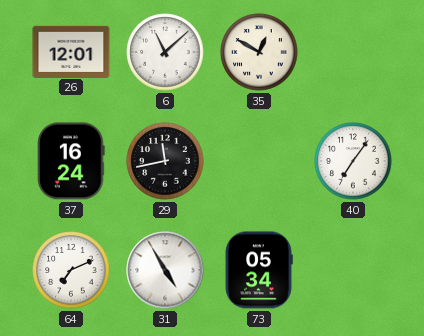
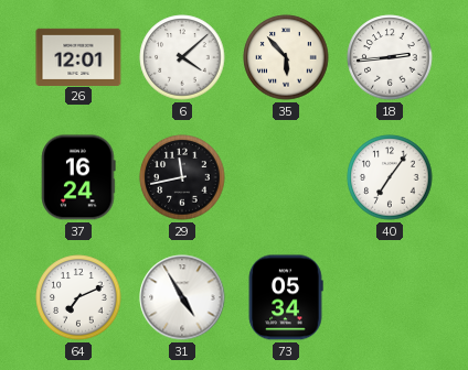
6: 11:08 -> 4:08
35: 12:50 -> 5:53
18: none -> 2:44
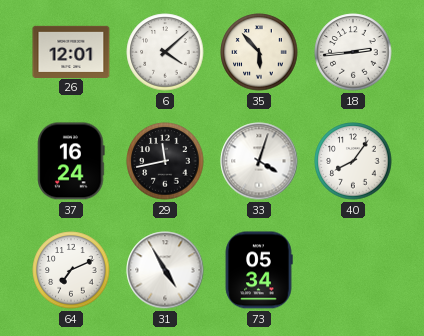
33: none -> 4:03
40: 7:06 -> 8:06
